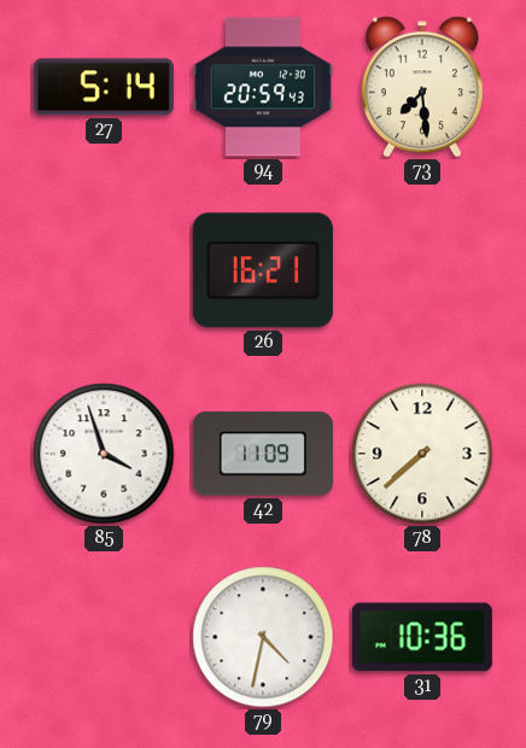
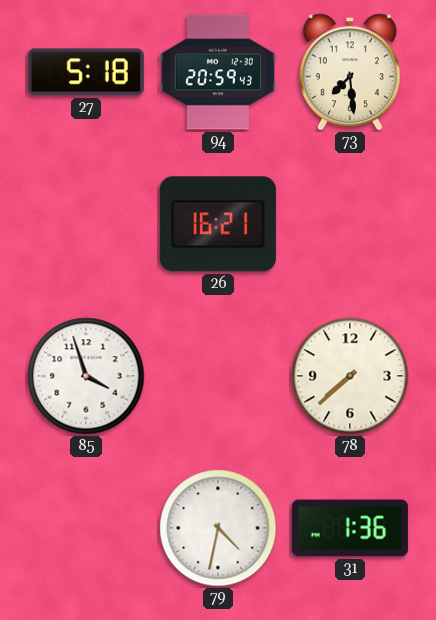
27: 5:14 -> 5:18
42: 11:09 -> none
31: 10:36 -> 1:36
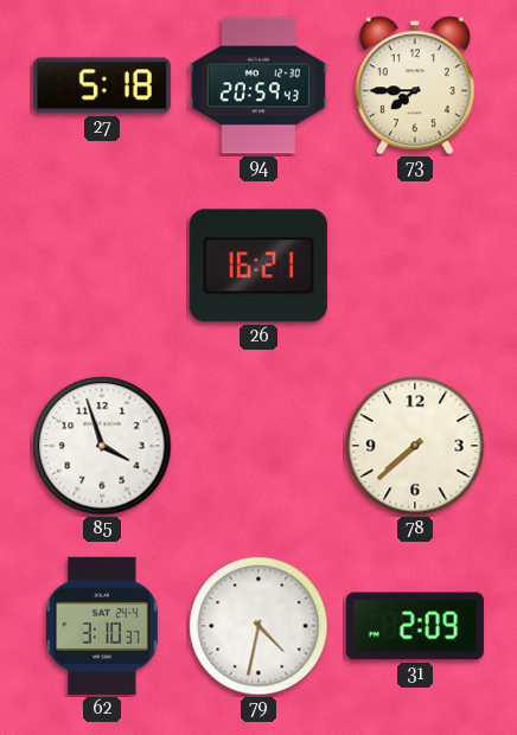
73: 7:29 -> 7:45
62: none -> 3:10
31: 1:36 -> 2:09
